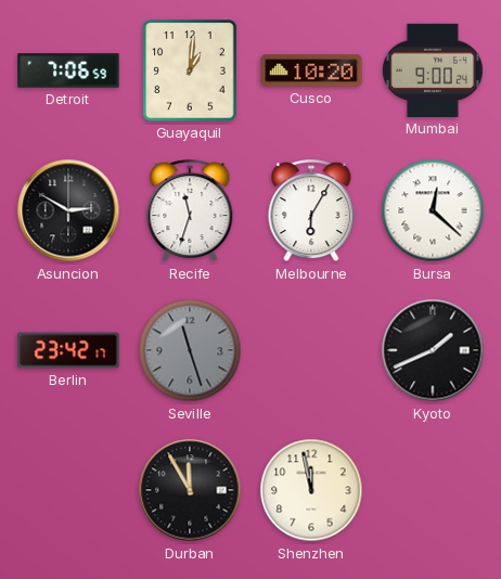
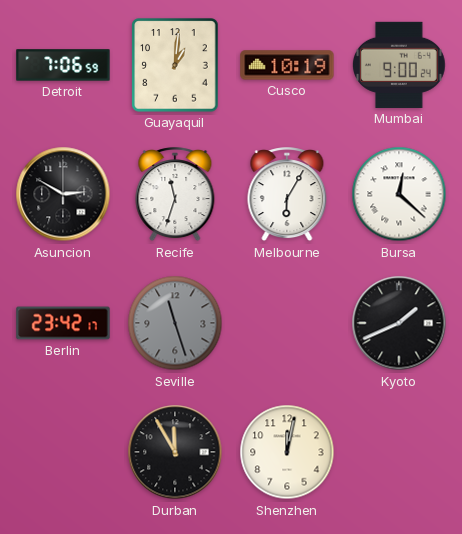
Cusco: 10:20 -> 10:19
Shenzhen: 11:58 -> 12:02
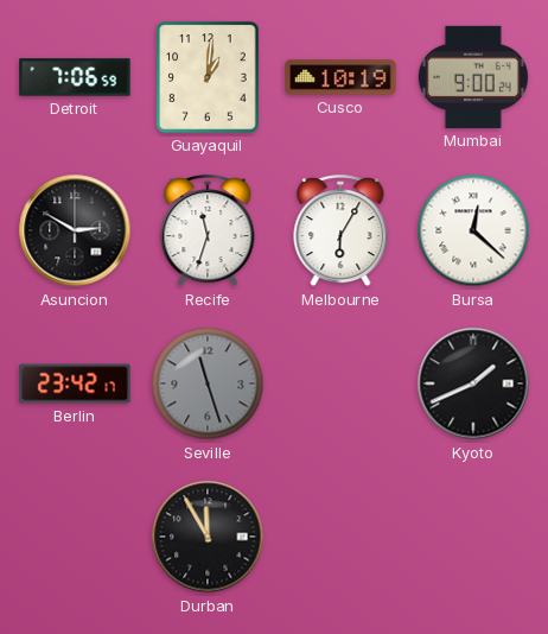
Shenzhen: 12:02 -> none
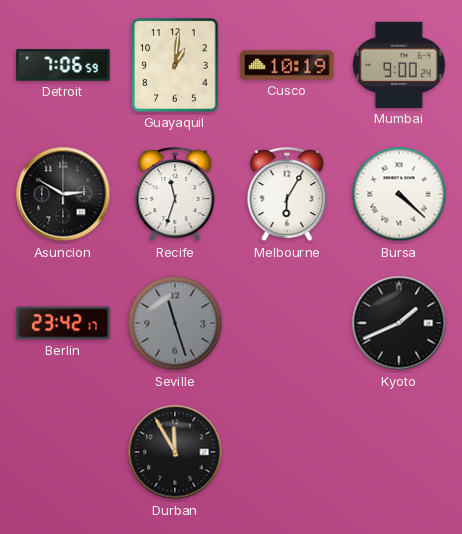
Bursa: 12:22 -> 4:22
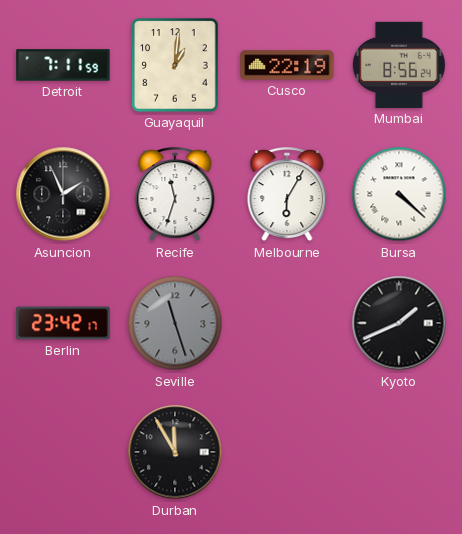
Detroit: 7:06 -> 7:11
Cusco: 10:19 -> 22:19
Mumbai: 9:00 -> 8:56
Asuncion: 2:50 -> 1:56
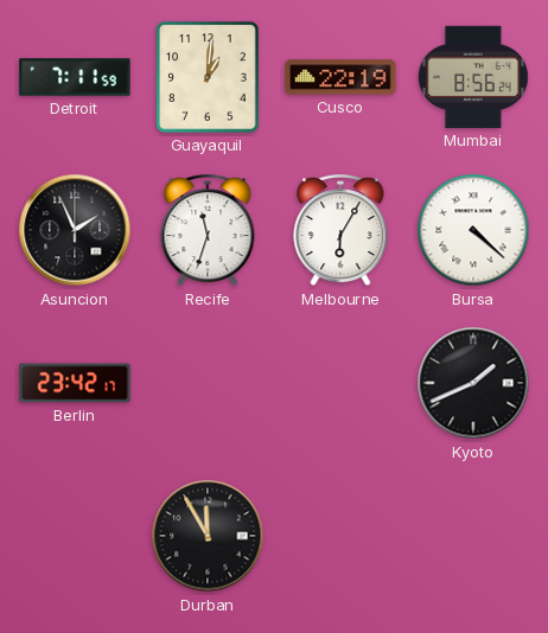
Seville: 11:27 -> none
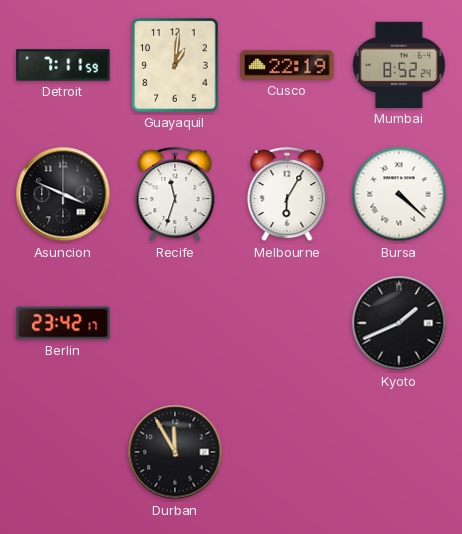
Mumbai: 8:56 -> 8:52
Asuncion: 1:56 -> 3:49
